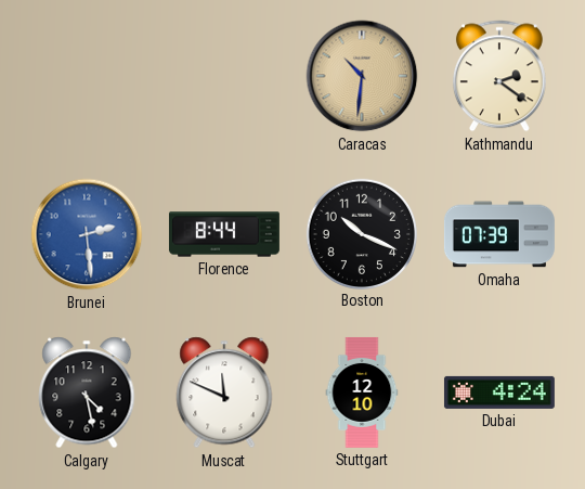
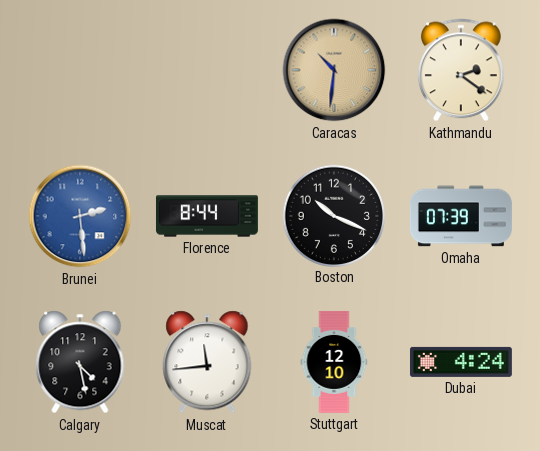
Muscat: 11:49 -> 11:44
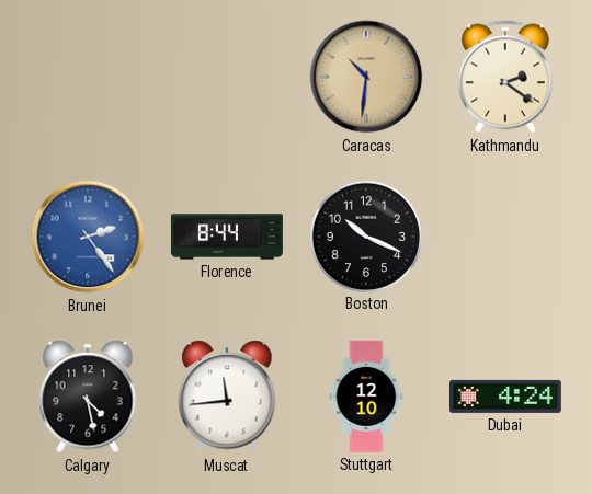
Brunei: 2:29 -> 2:24
Omaha: 07:39 -> none
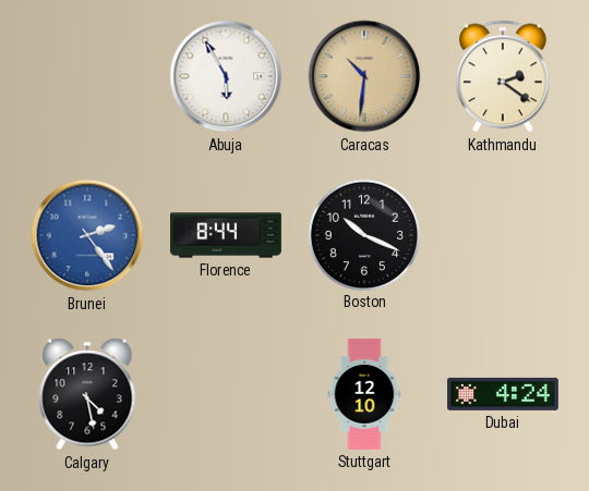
Abuja: none -> 5:55
Muscat: 11:44 -> none
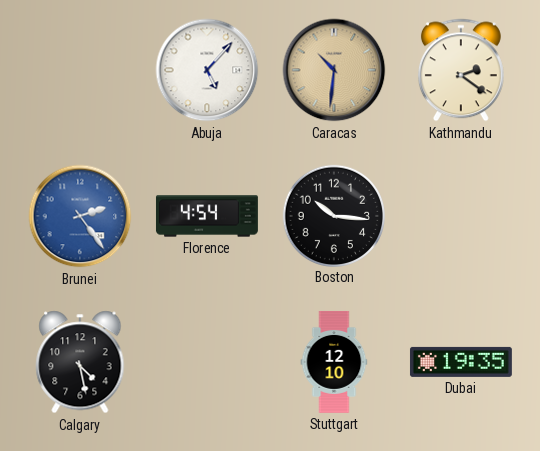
Abuja: 5:55 -> 5:07
Florence: 8:44 -> 4:54
Boston: 10:19 -> 10:16
Dubai: 4:24 -> 19:35
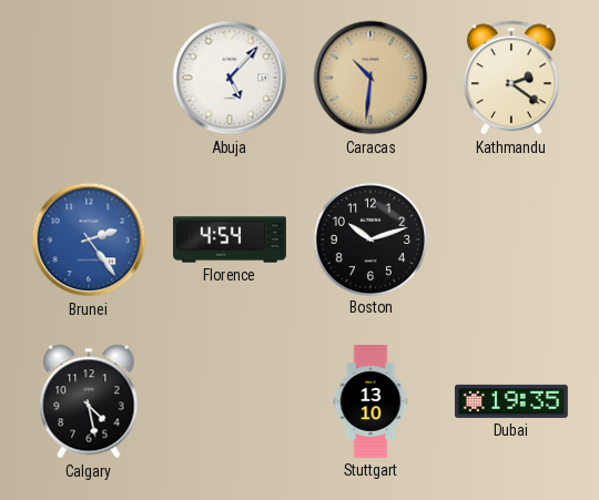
Boston: 10:16 -> 10:12
Stuttgart: 12:10 -> 13:10
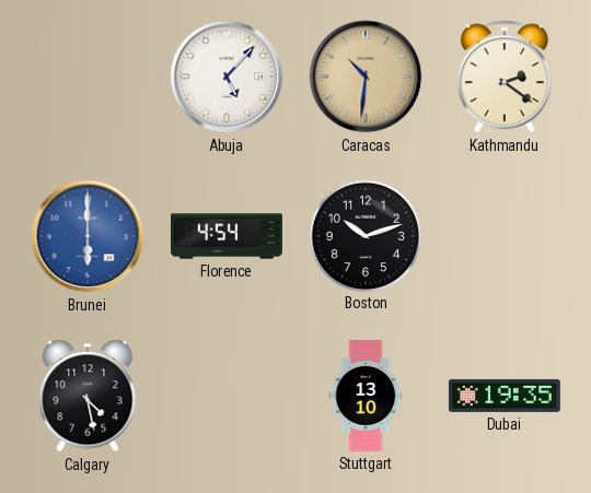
Brunei: 2:24 -> 6:00
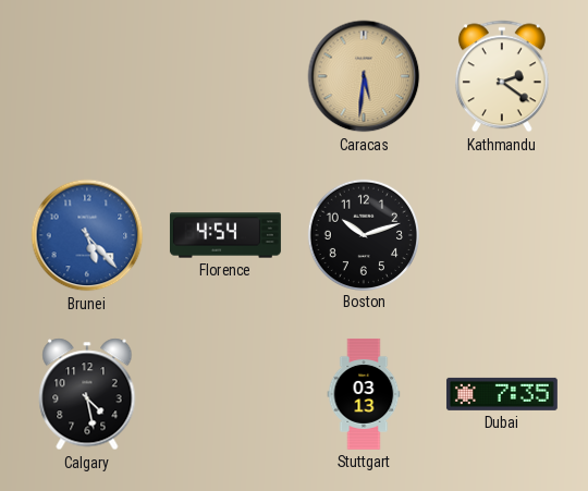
Abuja: 5:07 -> none
Caracas: 10:31 -> 5:31
Brunei: 6:00 -> 5:23
Stuttgart: 13:10 -> 03:13
Dubai: 19:35 -> 7:35
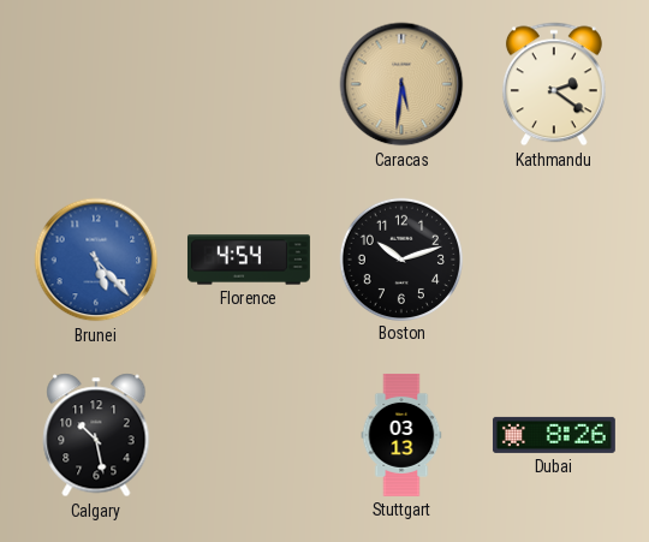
Calgary: 4:28 -> 10:28
Dubai: 7:35 -> 8:26
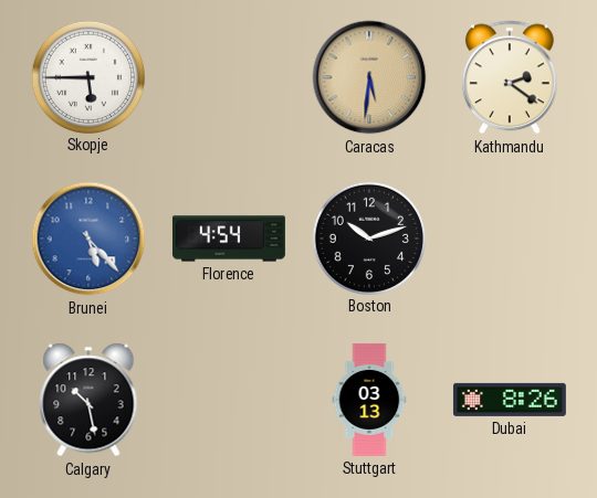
Skopje: none -> 5:45
